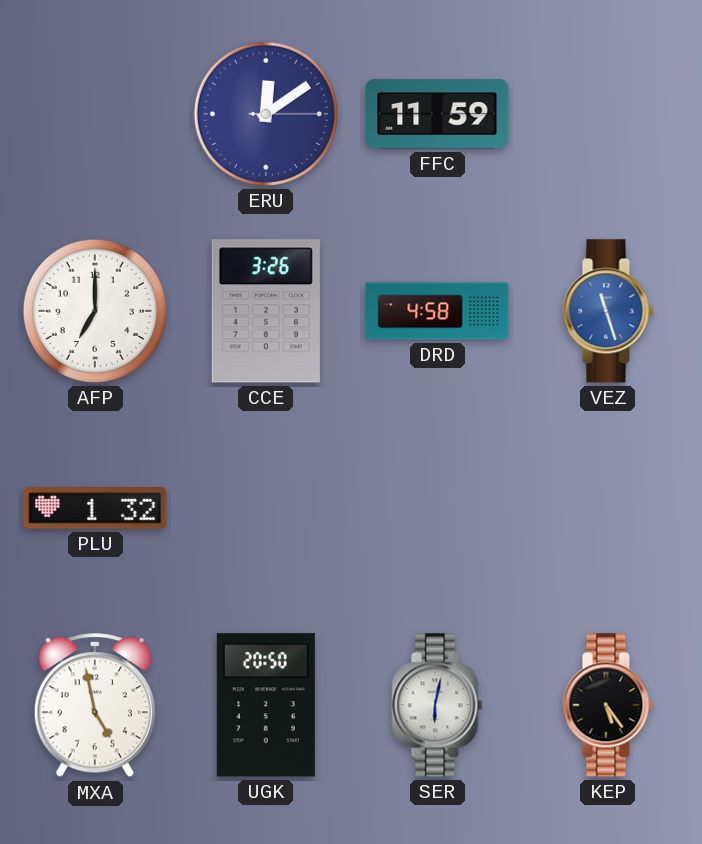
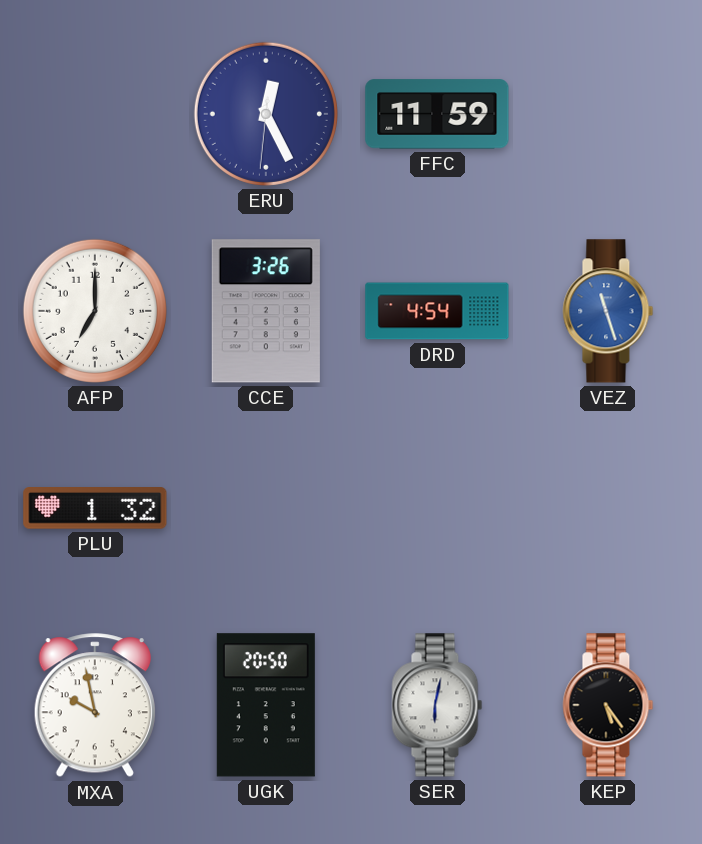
ERU: 12:09 -> 12:25
DRD: 4:58 -> 4:54
MXA: 4:58 -> 9:58
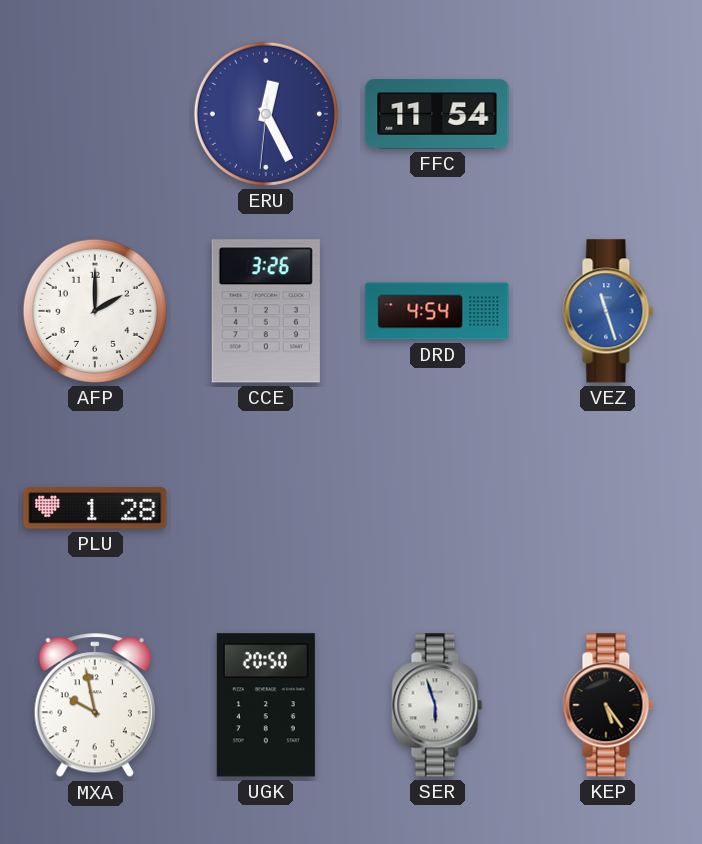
FFC: 11:59 -> 11:54
AFP: 7:00 -> 2:00
PLU: 1:32 -> 1:28
SER: 6:02 -> 5:57
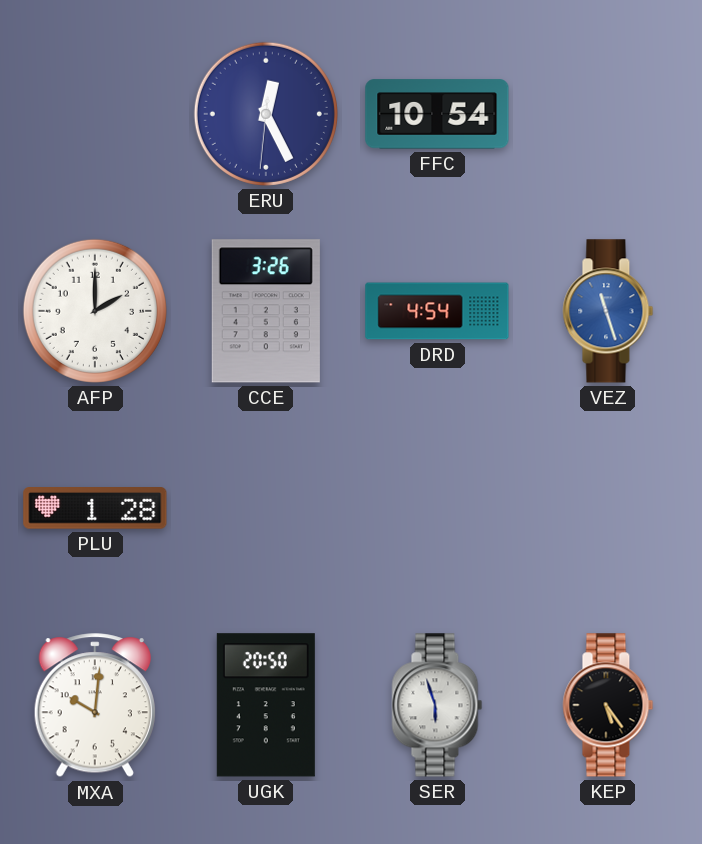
FFC: 11:54 -> 10:54
MXA: 9:58 -> 10:01
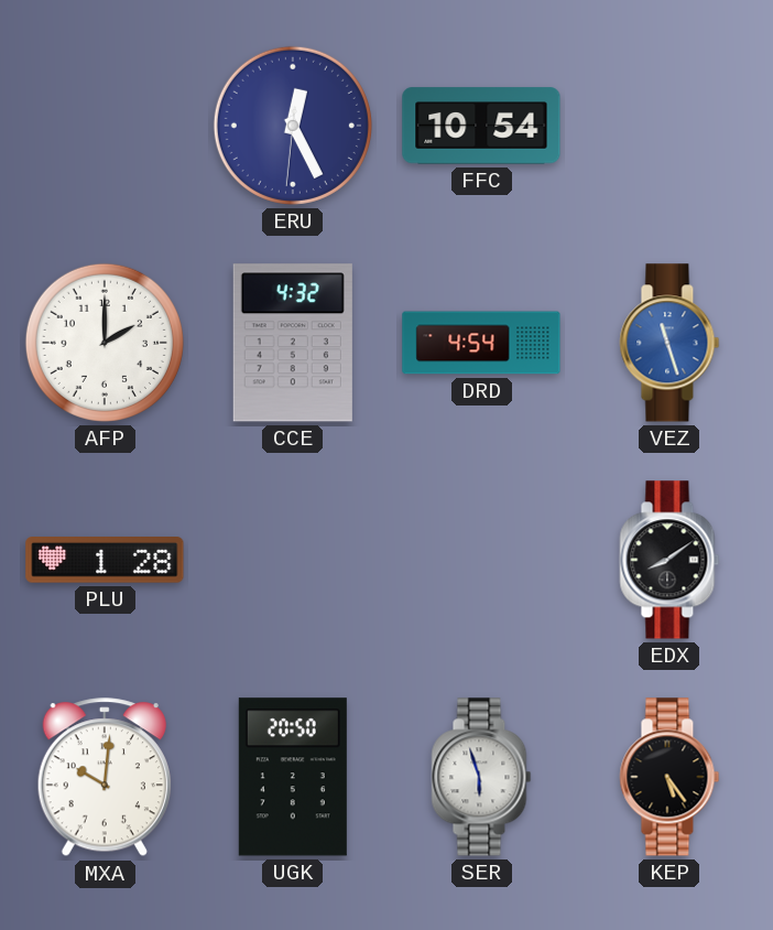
CCE: 3:26 -> 4:32
EDX: none -> 8:09
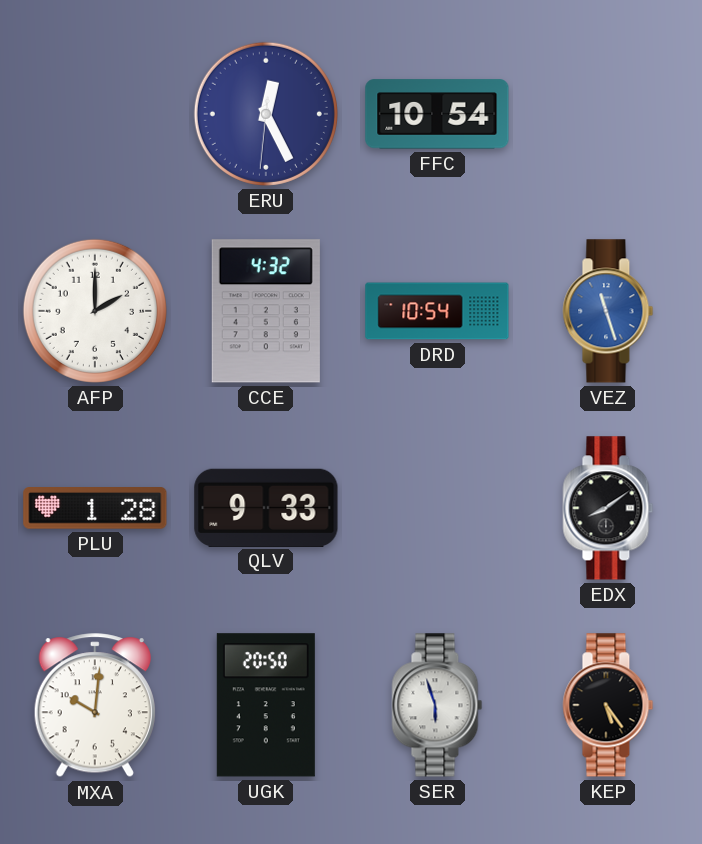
DRD: 4:54 -> 10:54
QLV: none -> 9:33
